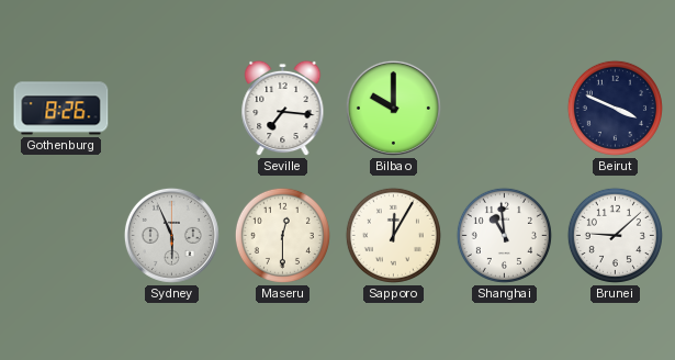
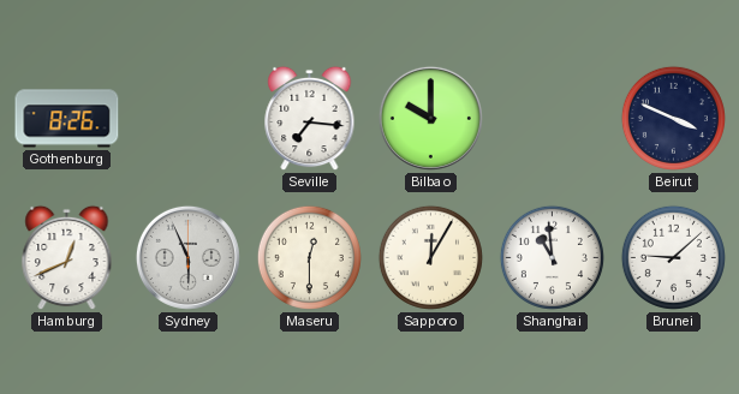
Hamburg: none -> 12:41
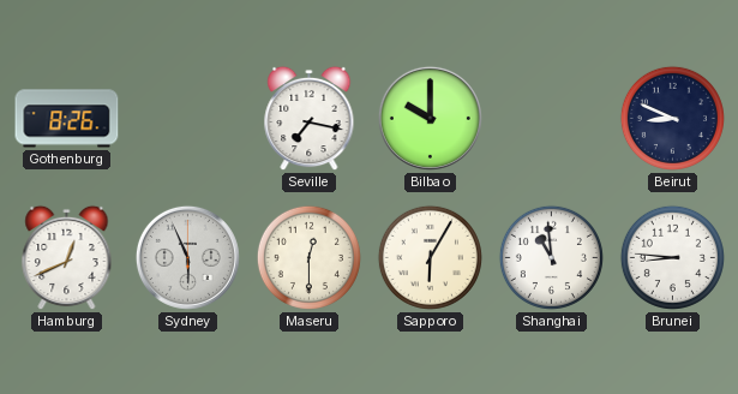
Seville: 7:16 -> 7:17
Beirut: 3:49 -> 8:49
Sapporo: 12:05 -> 6:05
Brunei: 9:08 -> 8:46
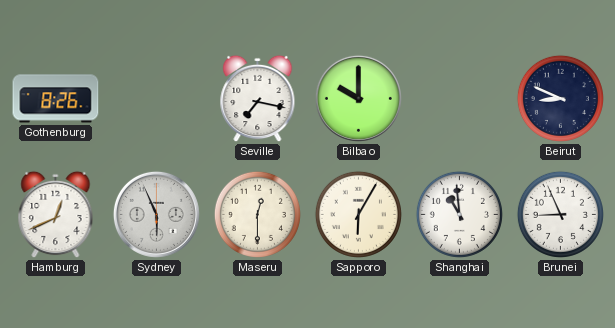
Brunei: 8:46 -> 8:56
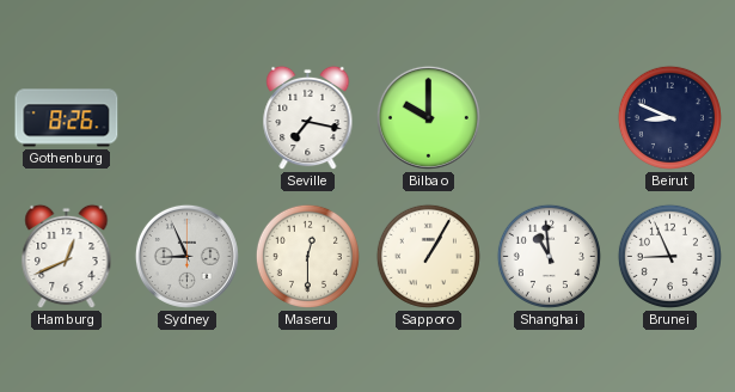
Sydney: 5:56 -> 8:56
Sapporo: 6:05 -> 1:05
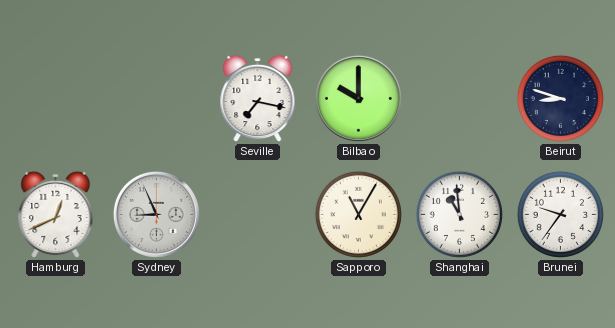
Gothenburg: 8:26 -> none
Beirut: 8:49 -> 8:48
Maseru: 12:30 -> none
Sapporo: 1:05 -> 11:05
Brunei: 8:56 -> 9:36
